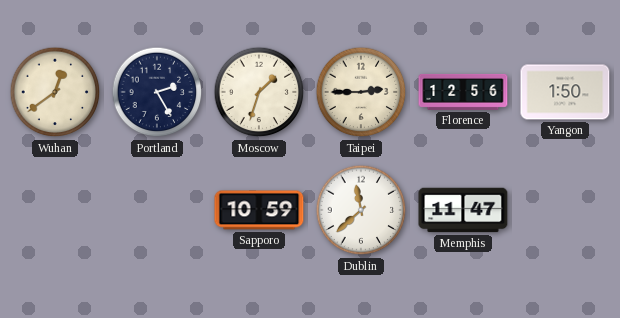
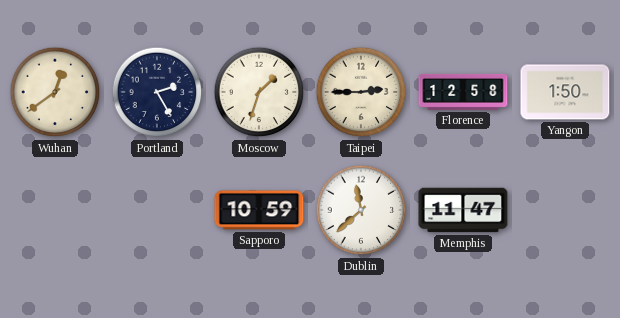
Florence: 12:56 -> 12:58
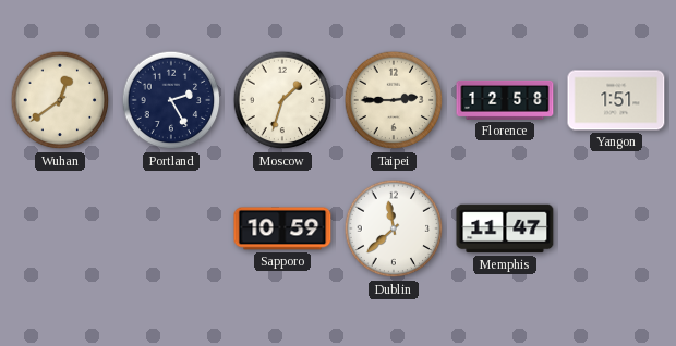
Yangon: 1:50 -> 1:51
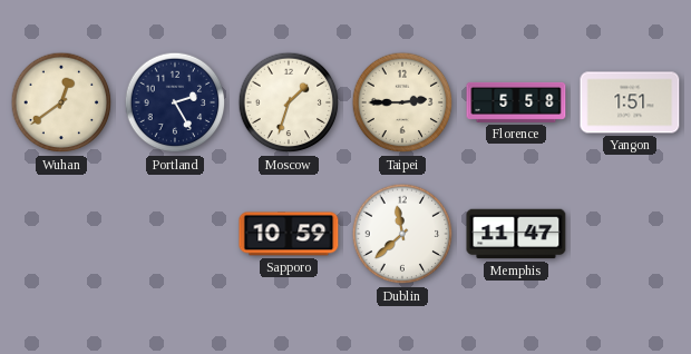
Florence: 12:58 -> 5:58
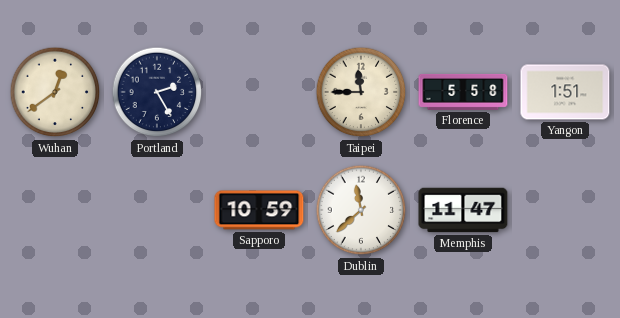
Moscow: 1:33 -> none
Taipei: 2:45 -> 11:45
